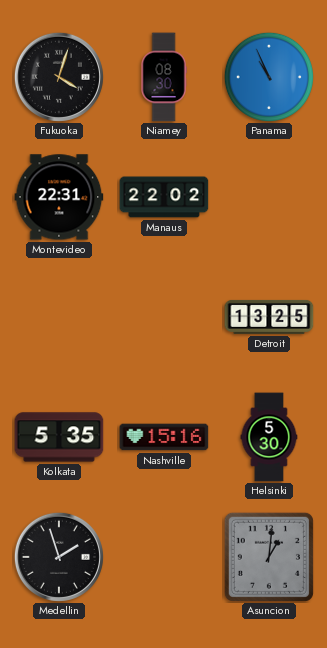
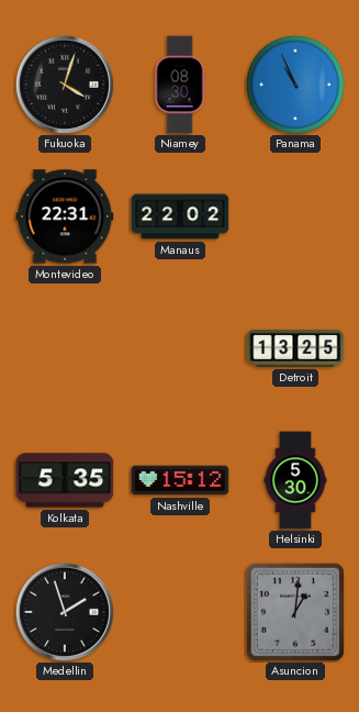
Nashville: 15:16 -> 15:12
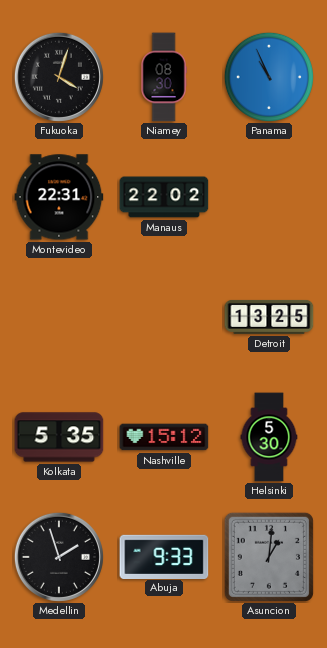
Abuja: none -> 9:33
